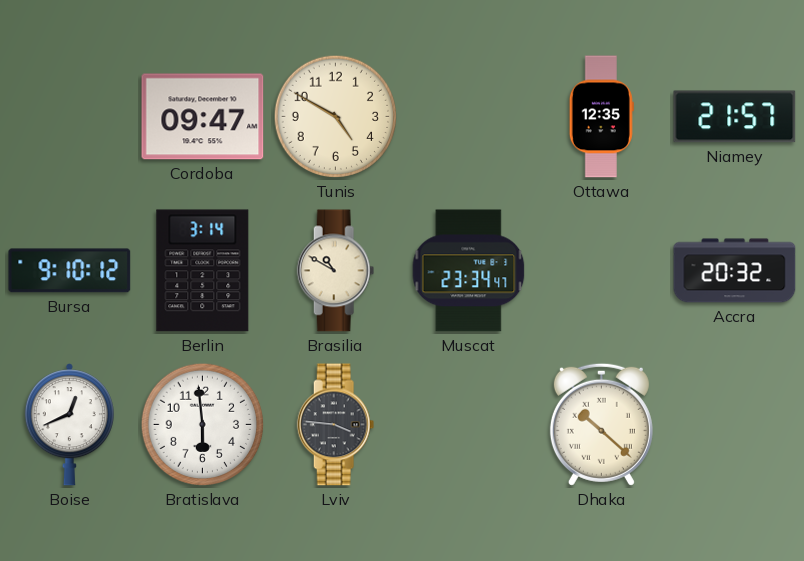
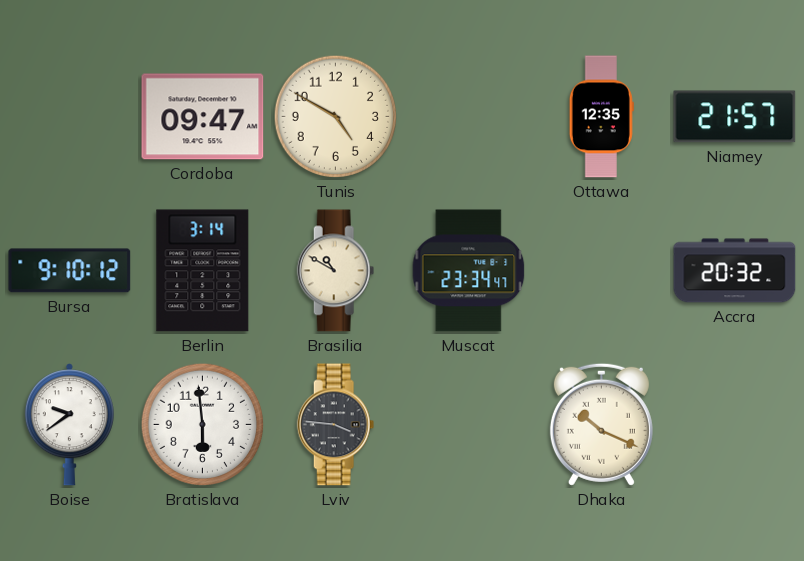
Boise: 12:41 -> 9:39
Dhaka: 10:22 -> 10:19
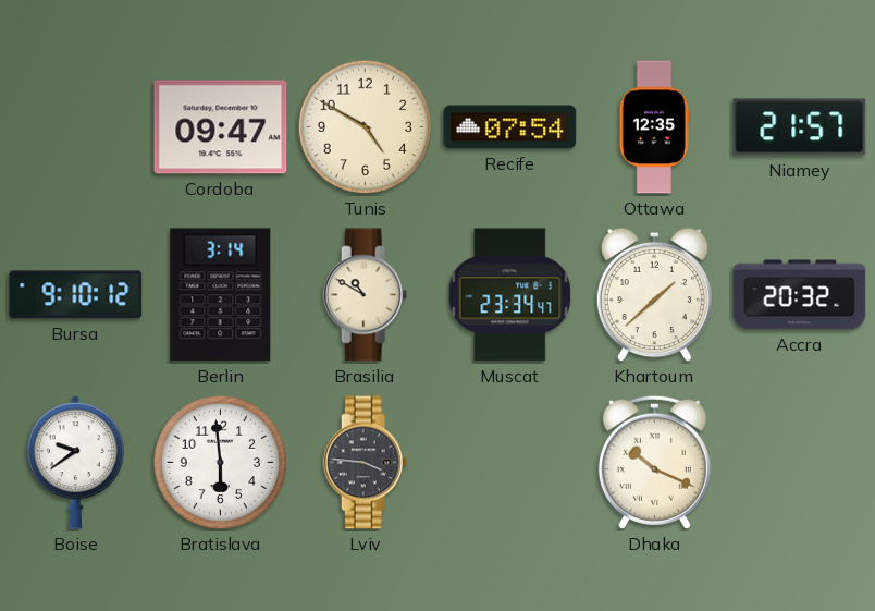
Recife: none -> 07:54
Khartoum: none -> 1:38
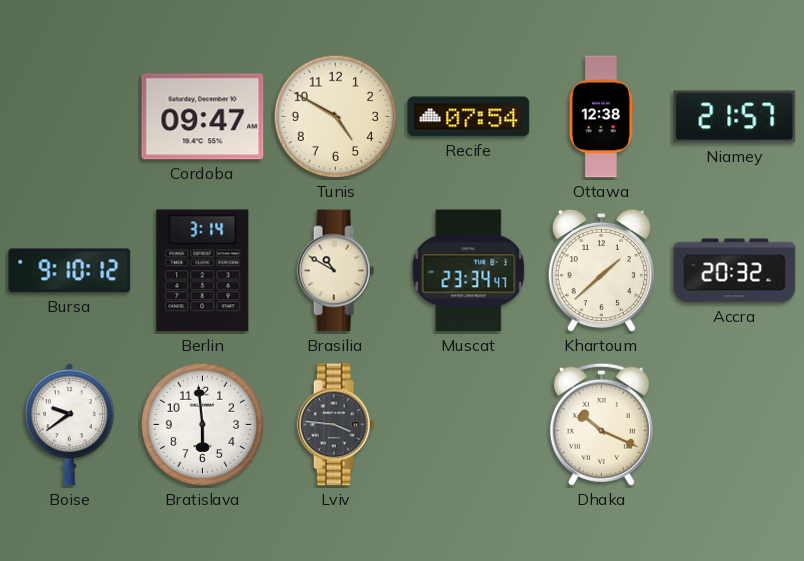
Ottawa: 12:35 -> 12:38
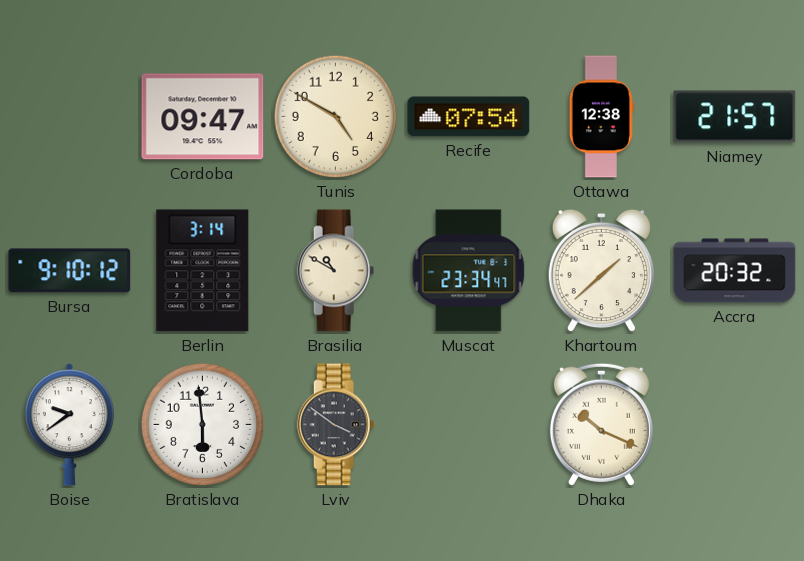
Lviv: 3:46 -> 3:51
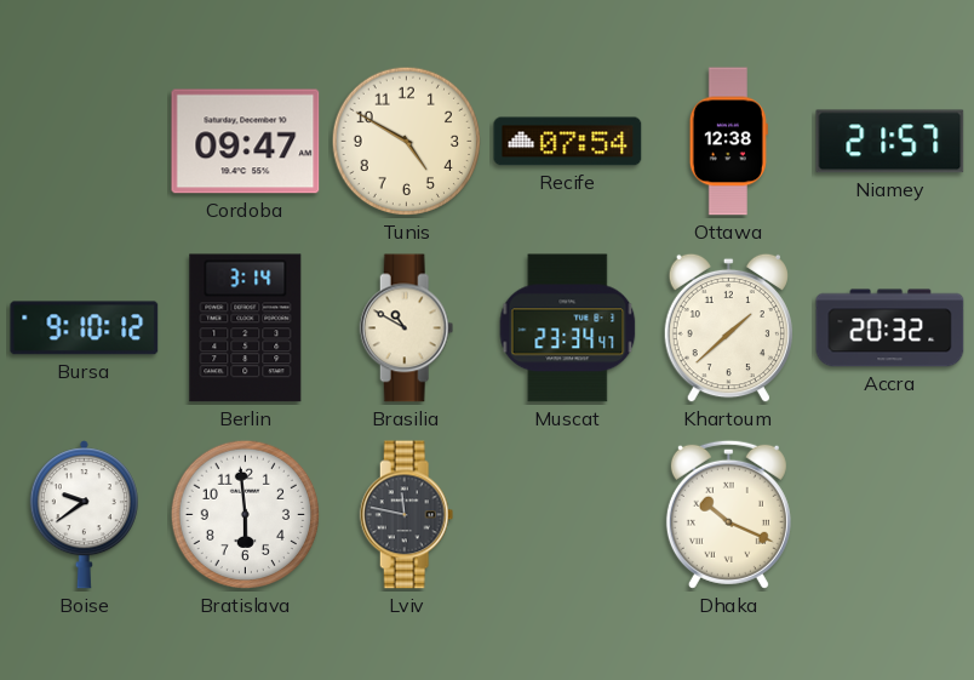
Lviv: 3:51 -> 11:47
